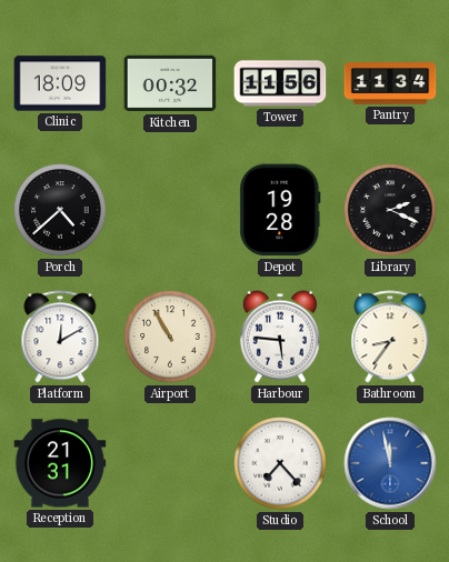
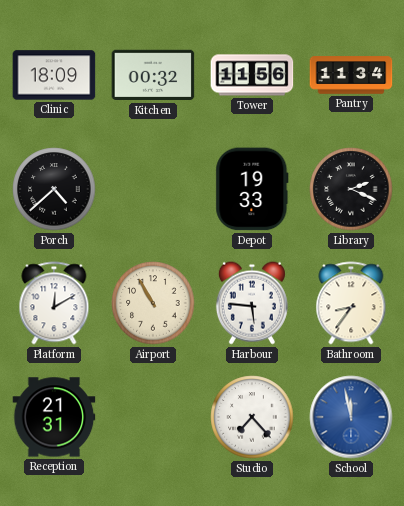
Depot: 19:28 -> 19:33
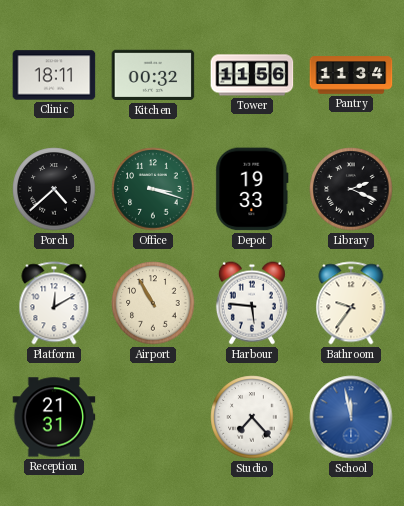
Clinic: 18:09 -> 18:11
Office: none -> 3:18
Bathroom: 8:36 -> 9:36
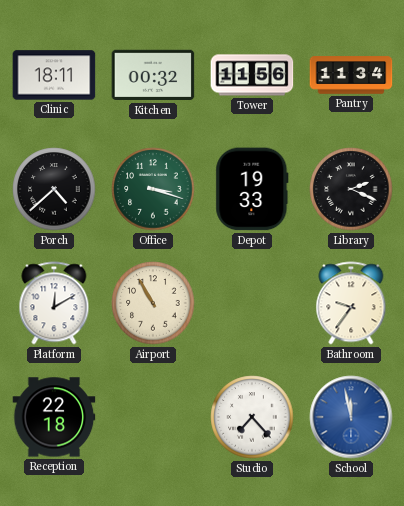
Harbour: 5:46 -> none
Reception: 21:31 -> 22:18
